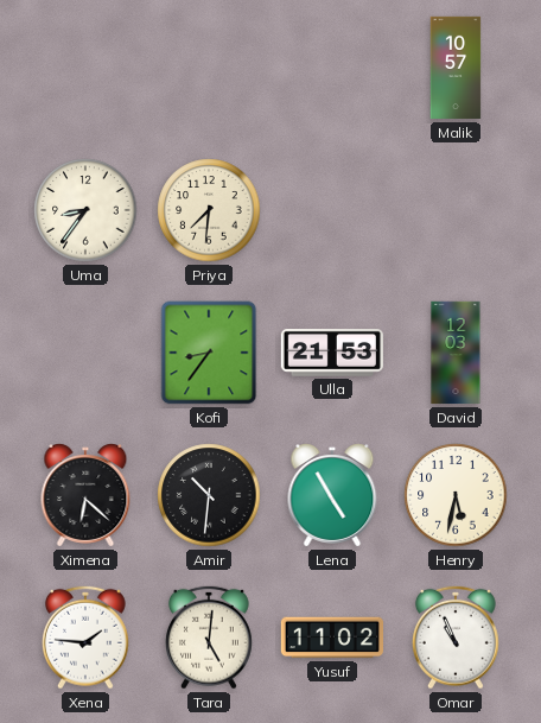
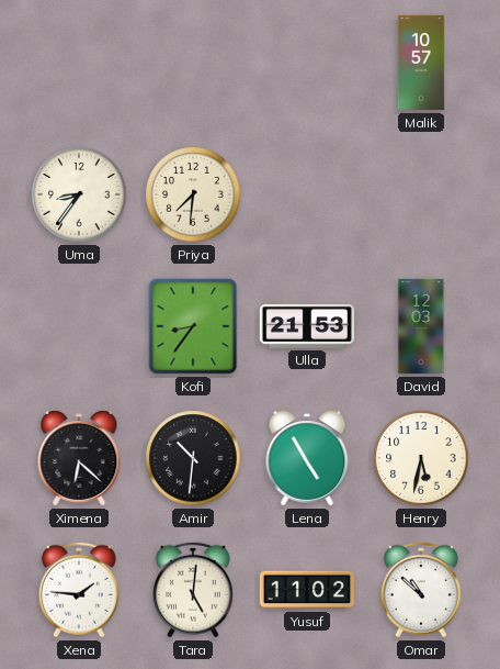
Omar: 10:56 -> 10:52
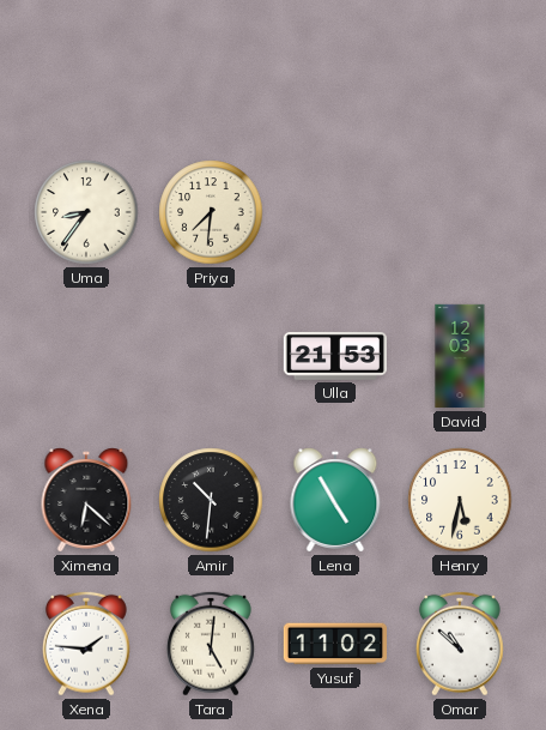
Malik: 10:57 -> none
Kofi: 8:36 -> none
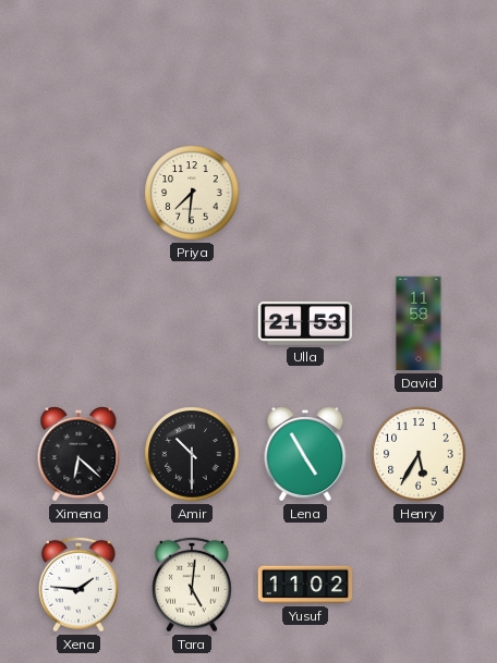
Uma: 8:36 -> none
David: 12:03 -> 11:58
Amir: 10:31 -> 10:30
Henry: 5:32 -> 5:35
Omar: 10:52 -> none
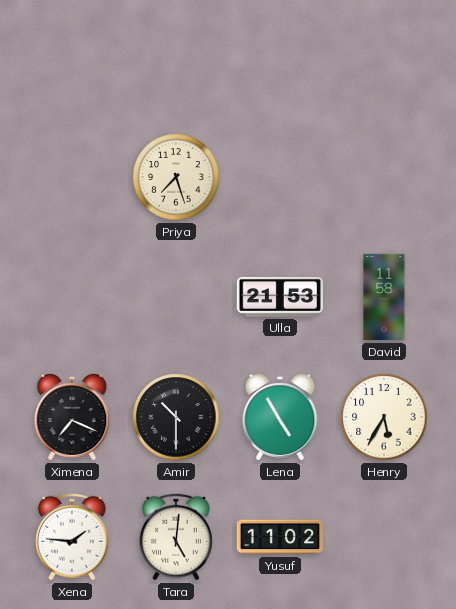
Priya: 7:31 -> 7:27
Ximena: 6:22 -> 7:19
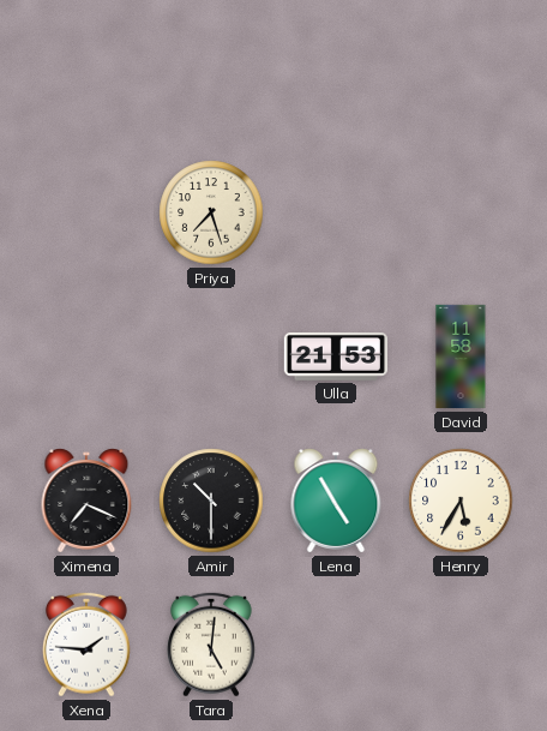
Yusuf: 11:02 -> none
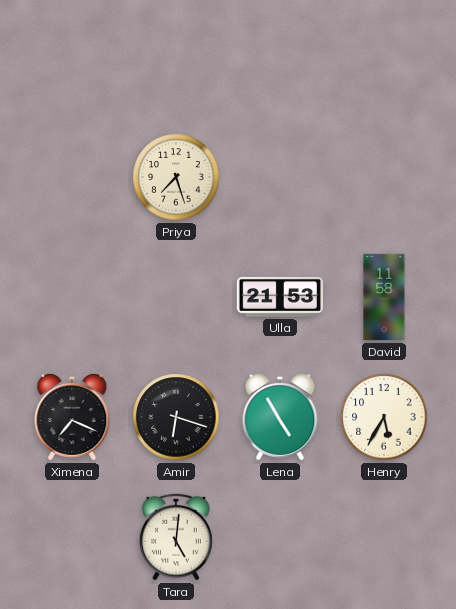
Amir: 10:30 -> 6:18
Xena: 1:46 -> none
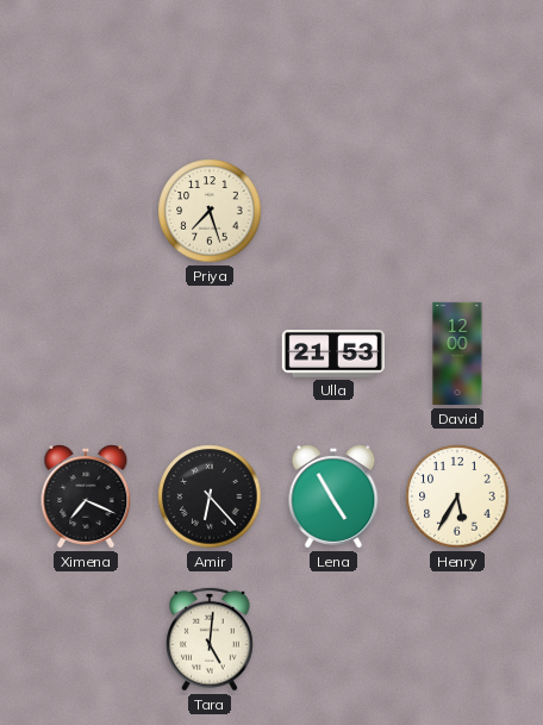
David: 11:58 -> 12:00
Amir: 6:18 -> 6:23
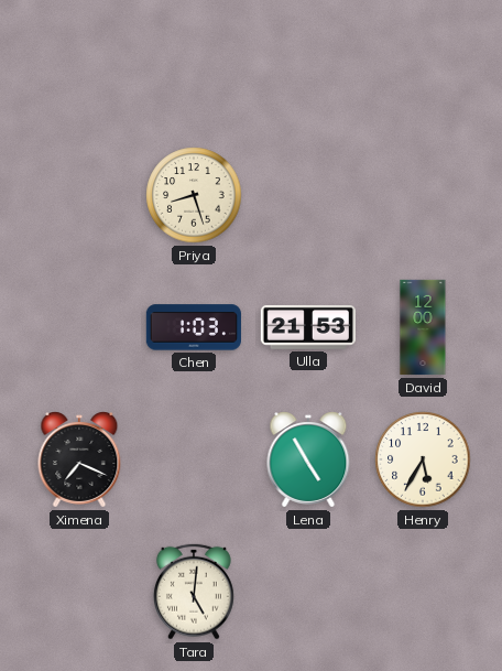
Priya: 7:27 -> 8:27
Chen: none -> 1:03
Amir: 6:23 -> none
